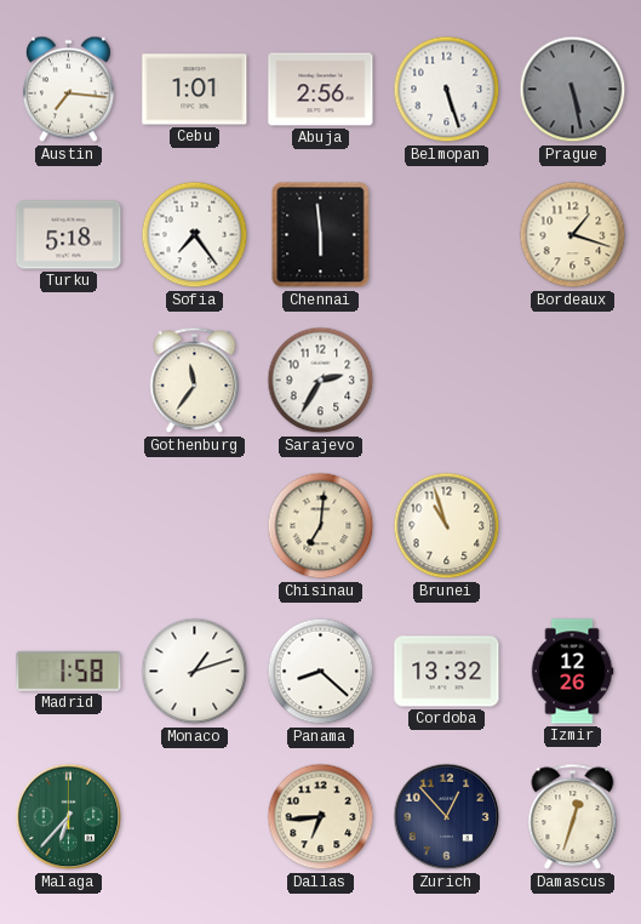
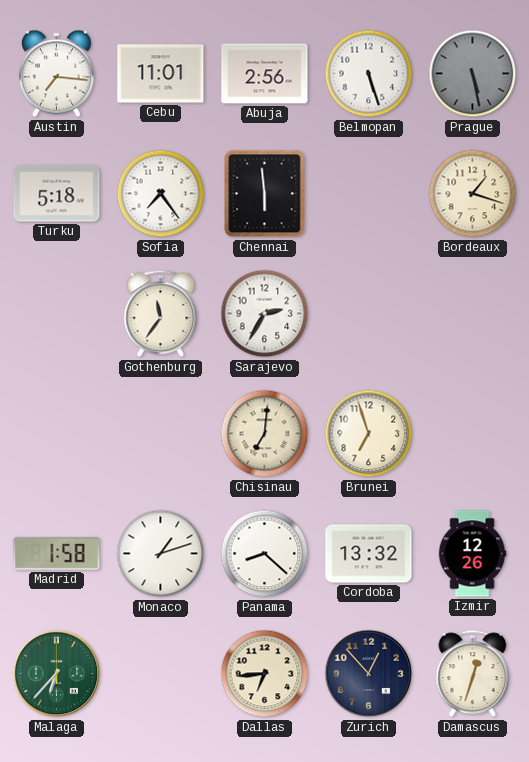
Cebu: 1:01 -> 11:01
Brunei: 10:57 -> 6:57
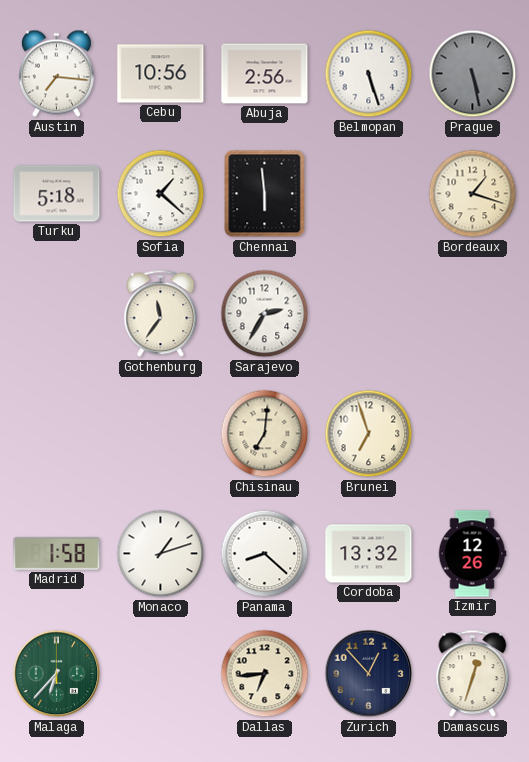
Cebu: 11:01 -> 10:56
Sofia: 7:24 -> 1:22
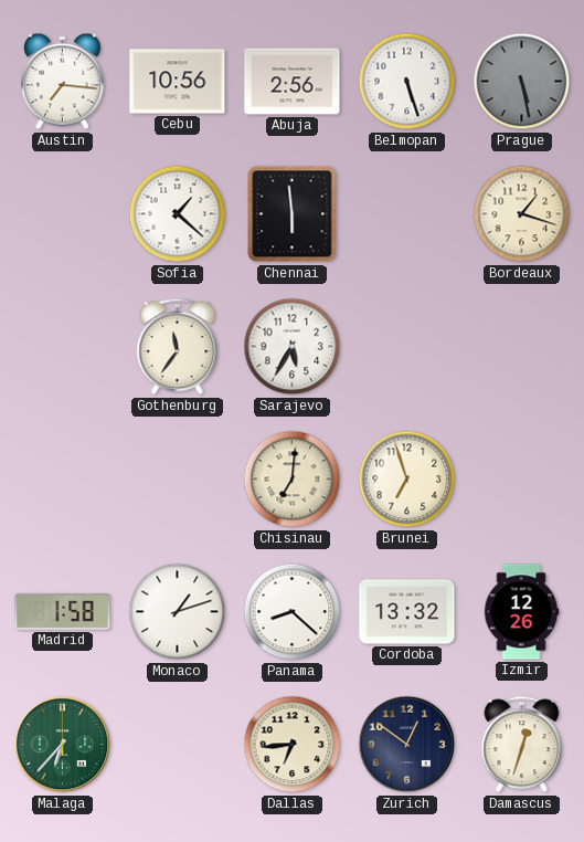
Turku: 5:18 -> none
Sarajevo: 2:35 -> 5:35
Zurich: 12:53 -> 12:51
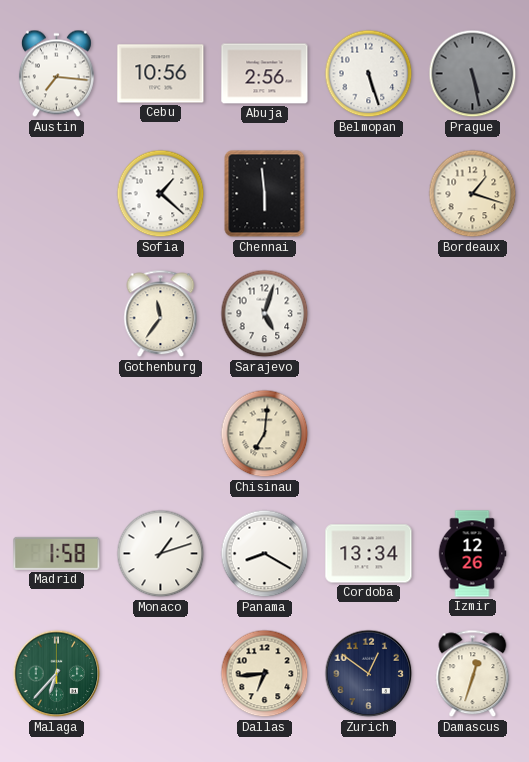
Sarajevo: 5:35 -> 5:03
Brunei: 6:57 -> none
Panama: 8:22 -> 8:20
Cordoba: 13:32 -> 13:34
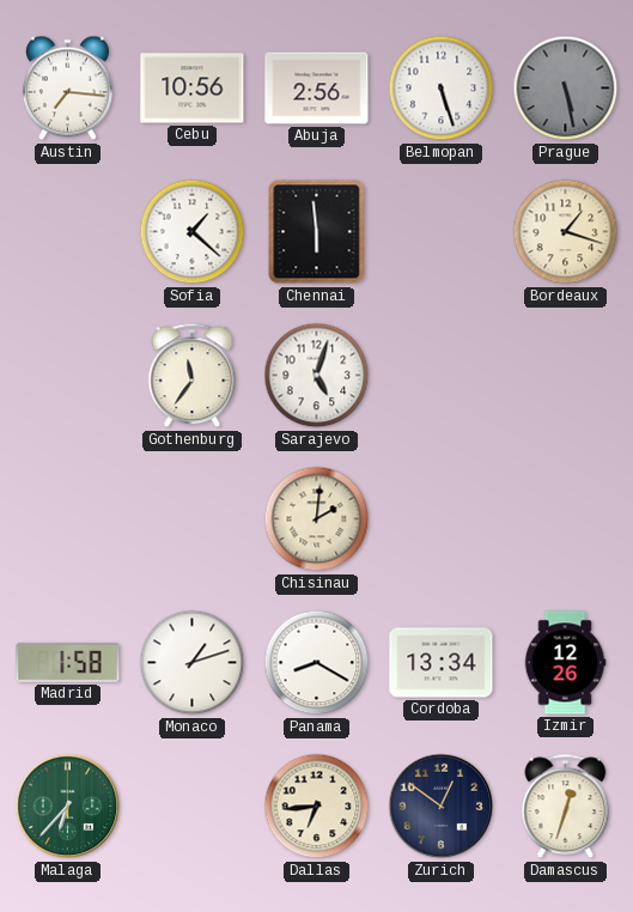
Chisinau: 7:01 -> 2:01
